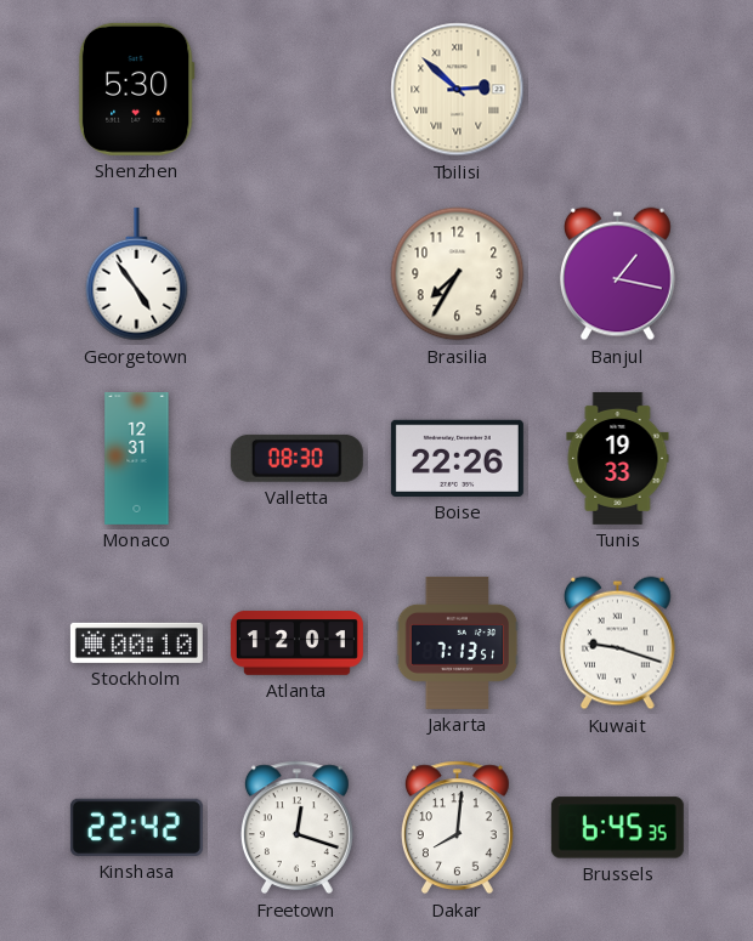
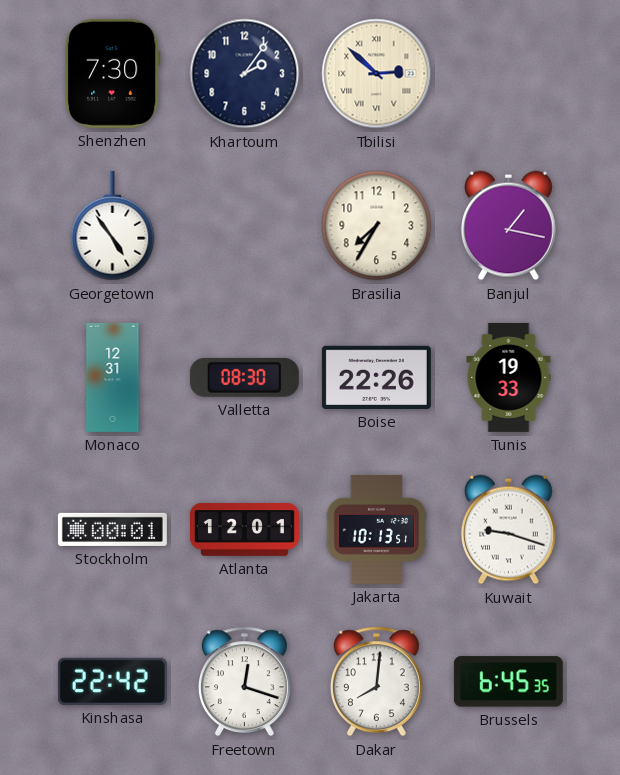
Shenzhen: 5:30 -> 7:30
Khartoum: none -> 2:06
Stockholm: 00:10 -> 00:01
Jakarta: 7:13 -> 10:13
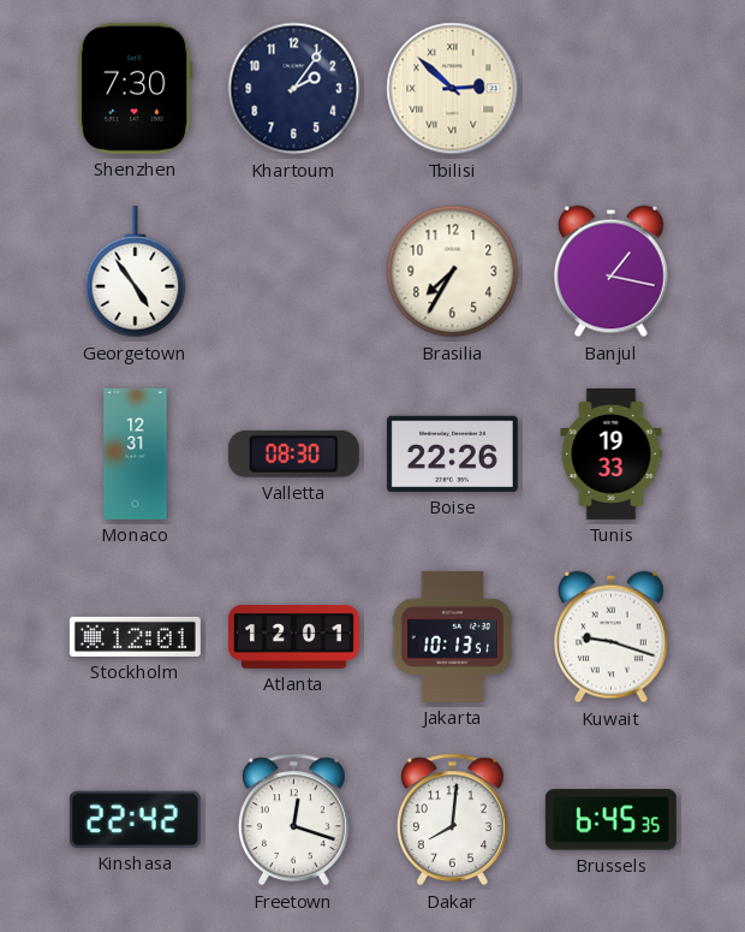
Stockholm: 00:01 -> 12:01
